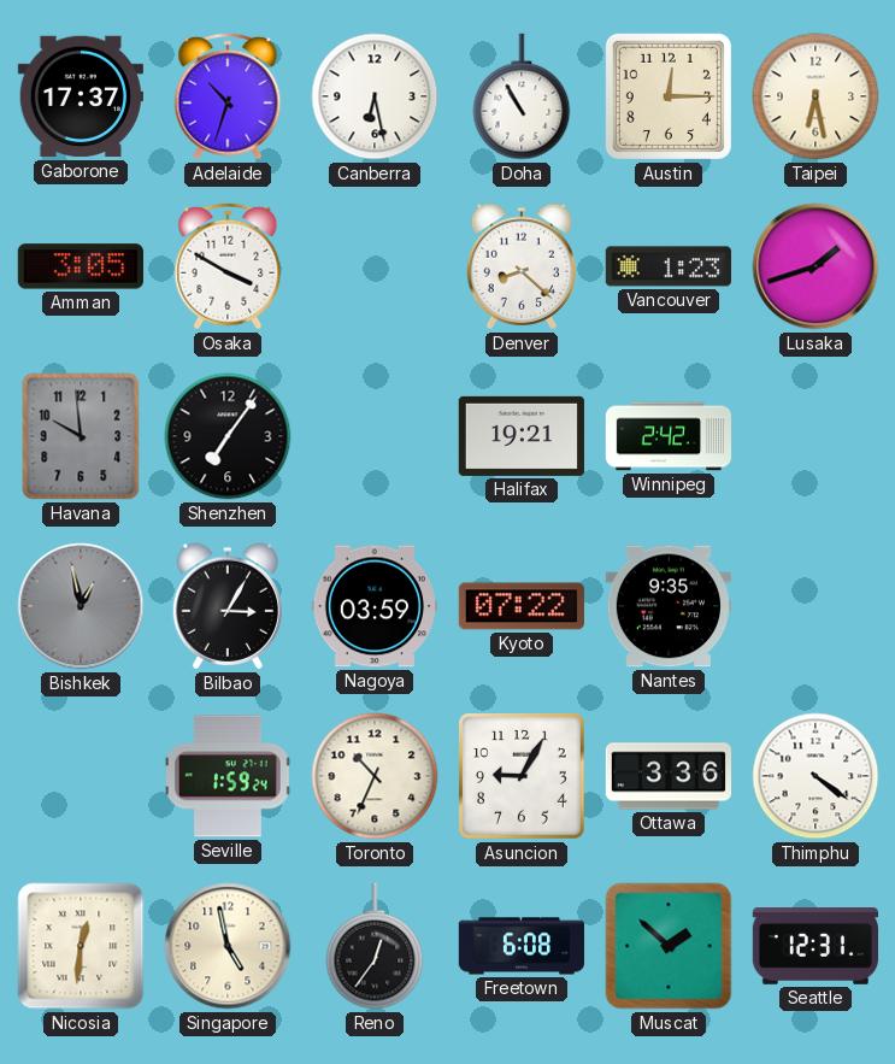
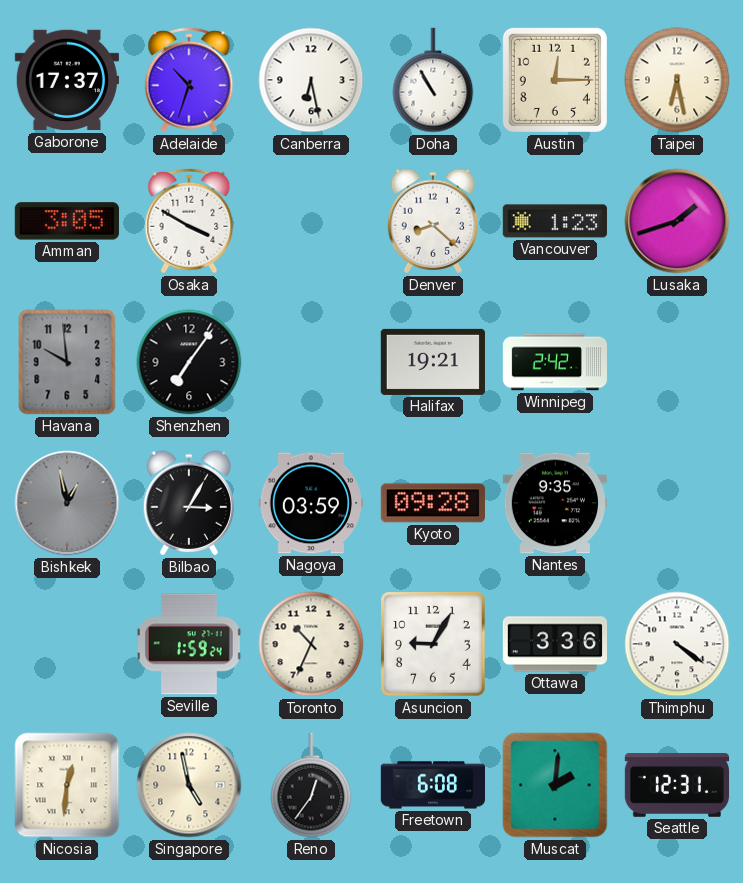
Kyoto: 07:22 -> 09:28
Muscat: 1:52 -> 2:01
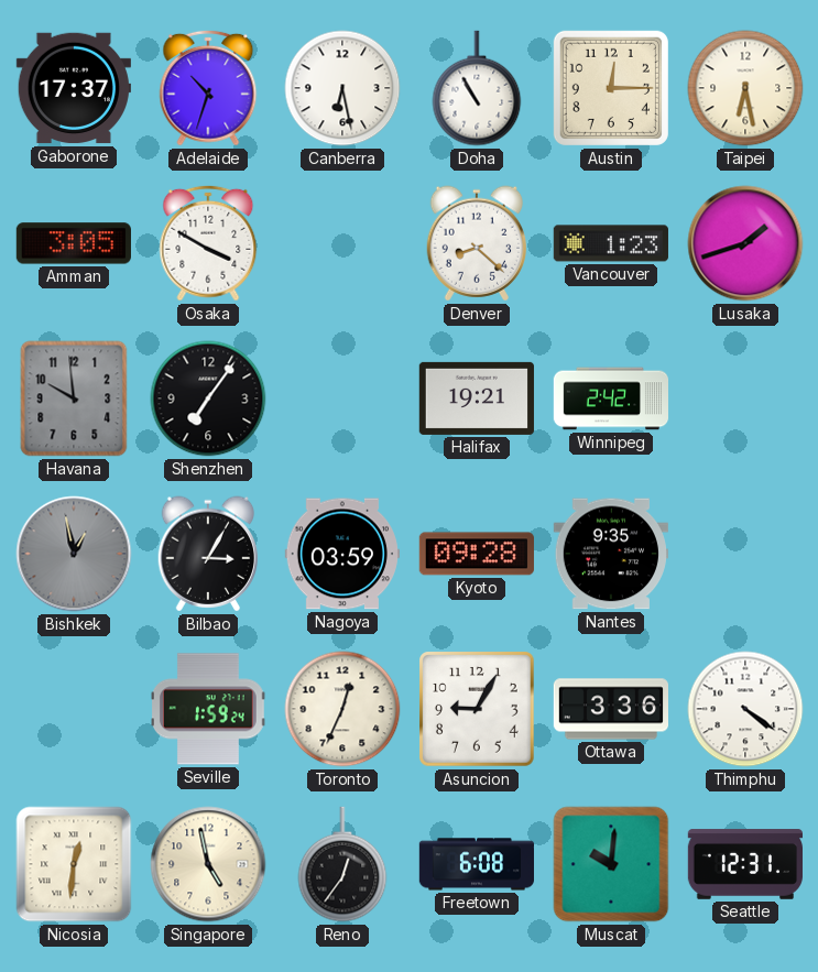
Toronto: 10:34 -> 12:34
Muscat: 2:01 -> 10:01
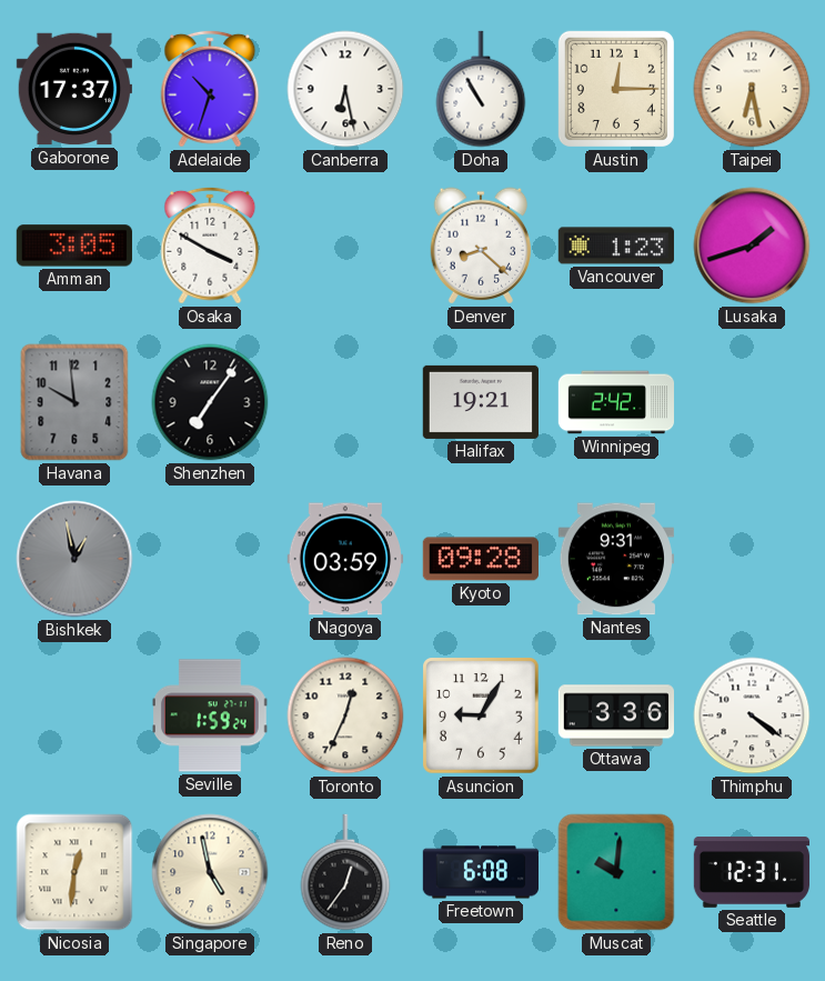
Bilbao: 3:05 -> none
Nantes: 9:35 -> 9:31
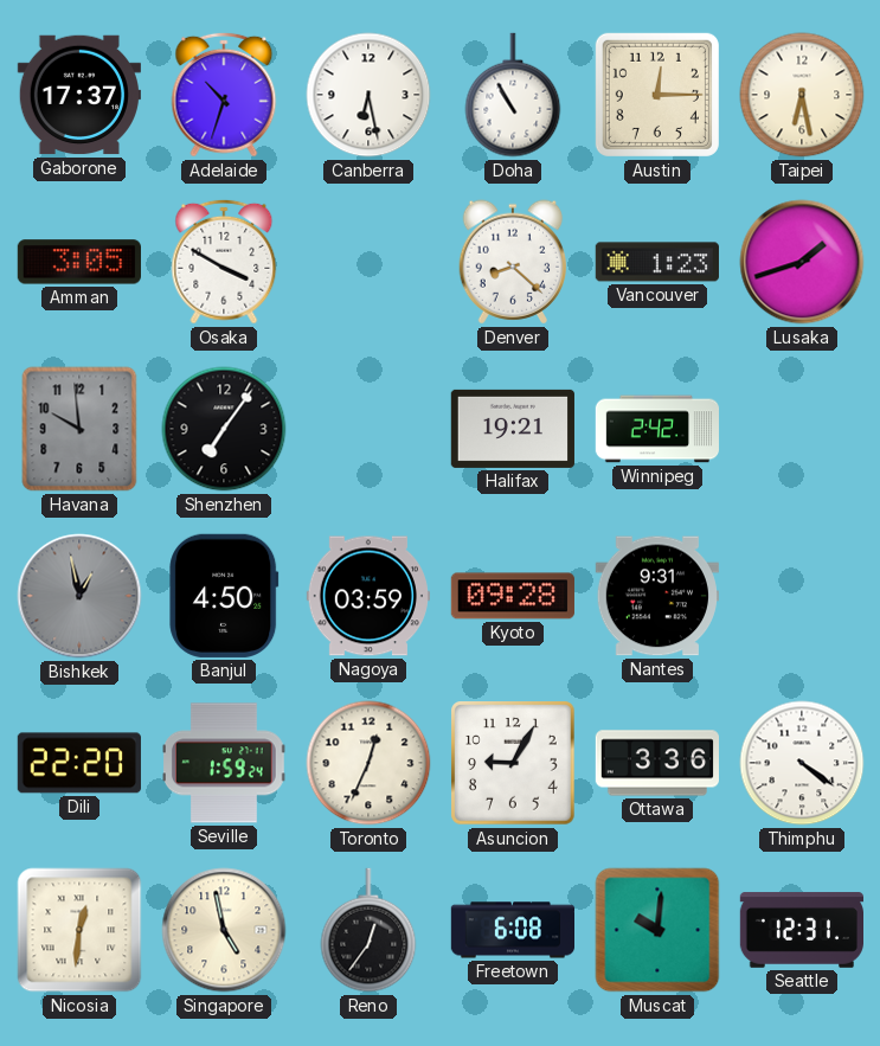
Banjul: none -> 4:50
Dili: none -> 22:20
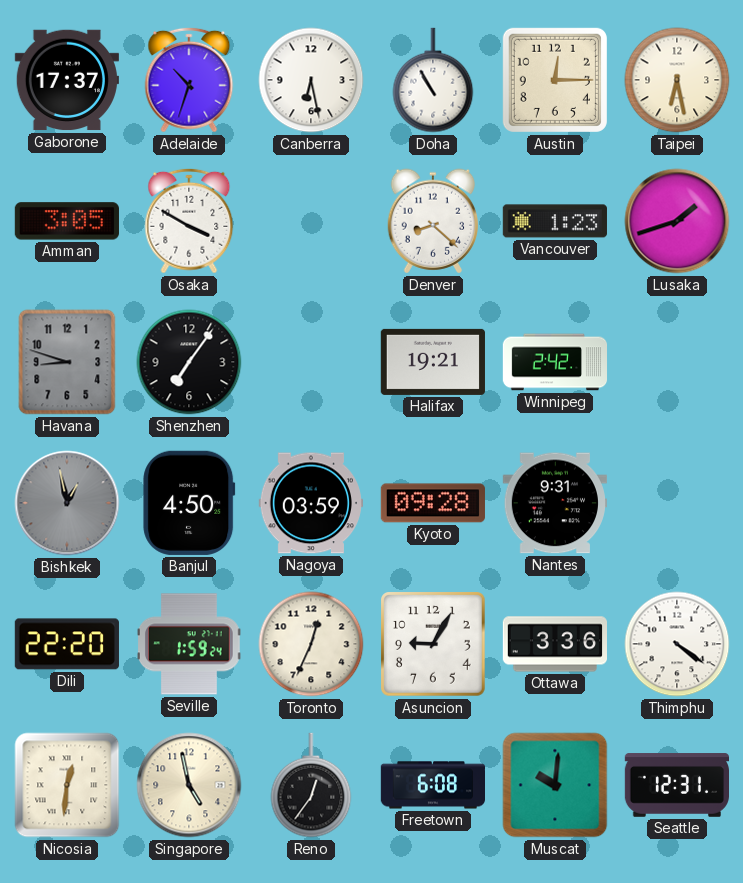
Havana: 9:59 -> 8:48
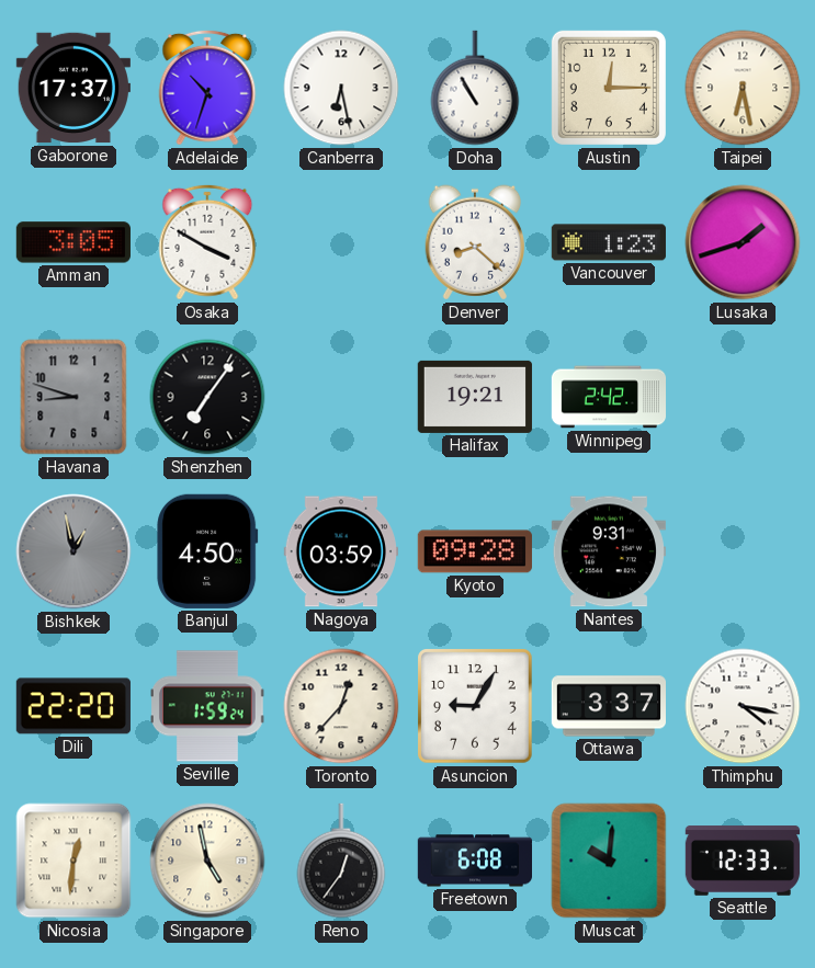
Toronto: 12:34 -> 12:37
Ottawa: 3:36 -> 3:37
Thimphu: 4:21 -> 4:17
Seattle: 12:31 -> 12:33
